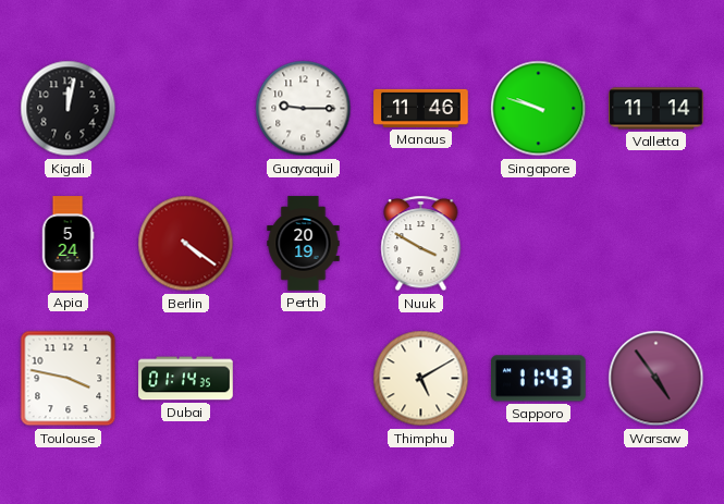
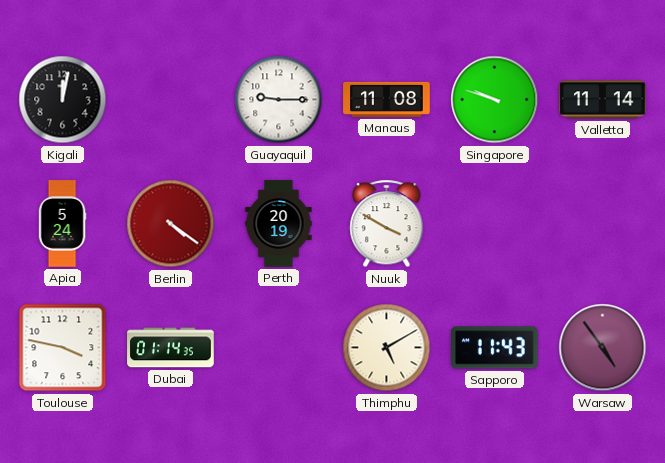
Manaus: 11:46 -> 11:08
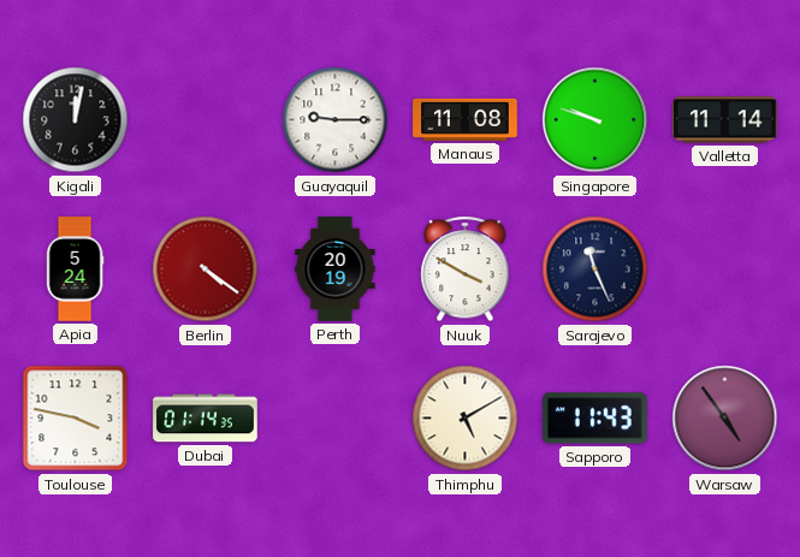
Sarajevo: none -> 11:26
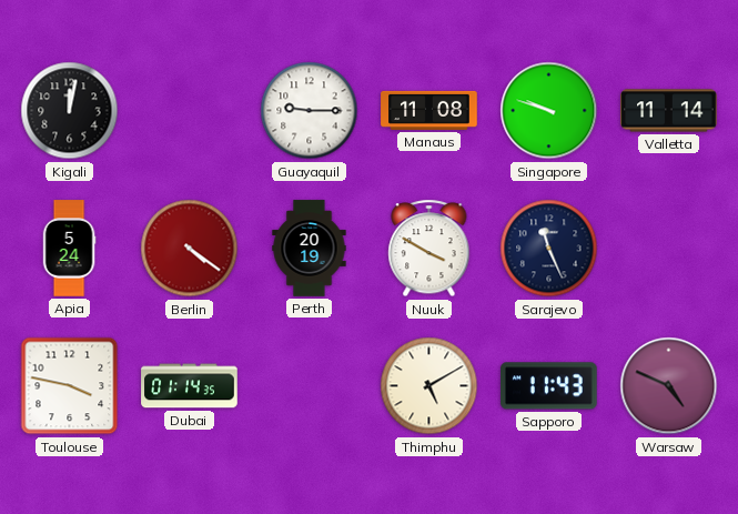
Warsaw: 4:54 -> 4:49
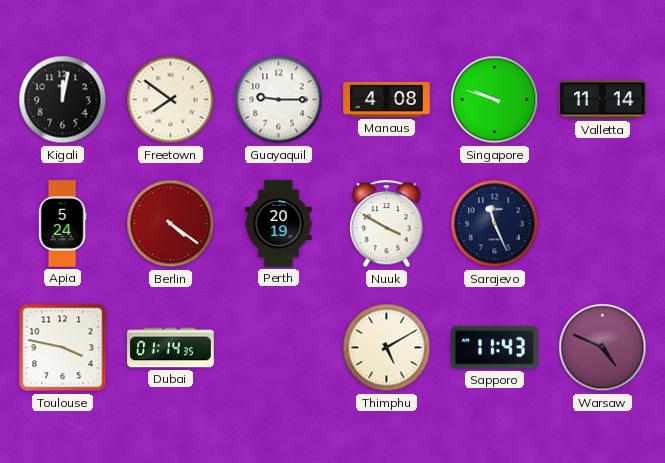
Freetown: none -> 7:51
Manaus: 11:08 -> 4:08
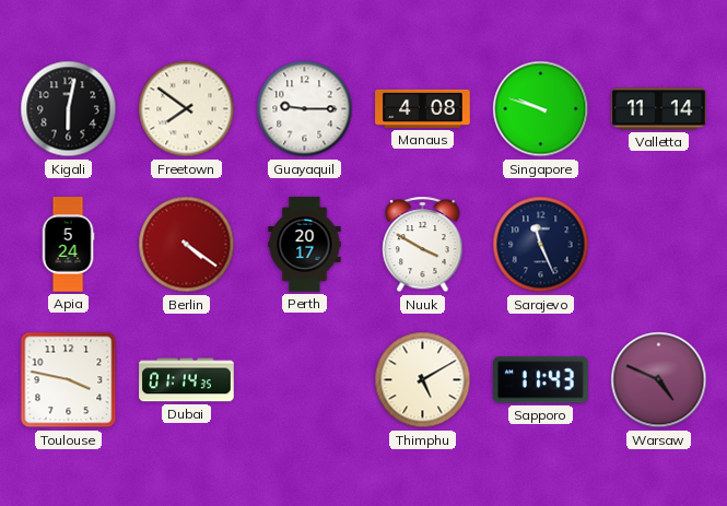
Kigali: 12:02 -> 6:02
Perth: 20:19 -> 20:17
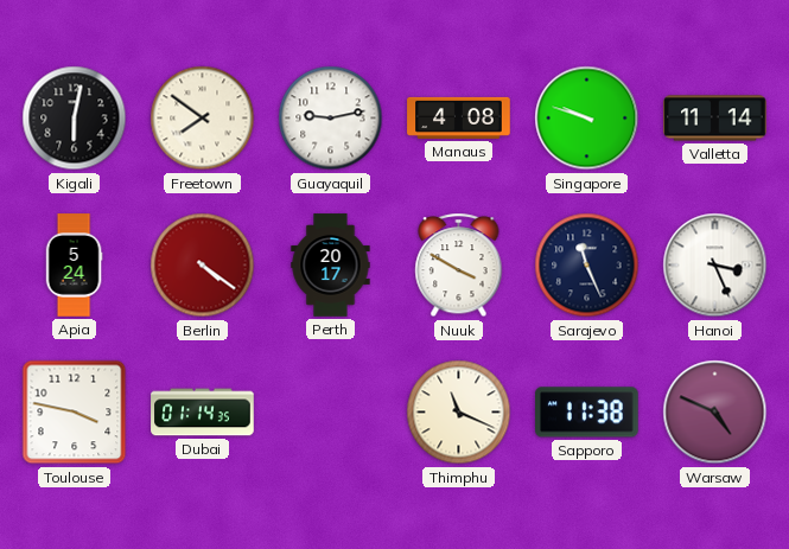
Guayaquil: 9:15 -> 9:13
Hanoi: none -> 3:26
Thimphu: 5:10 -> 11:19
Sapporo: 11:43 -> 11:38
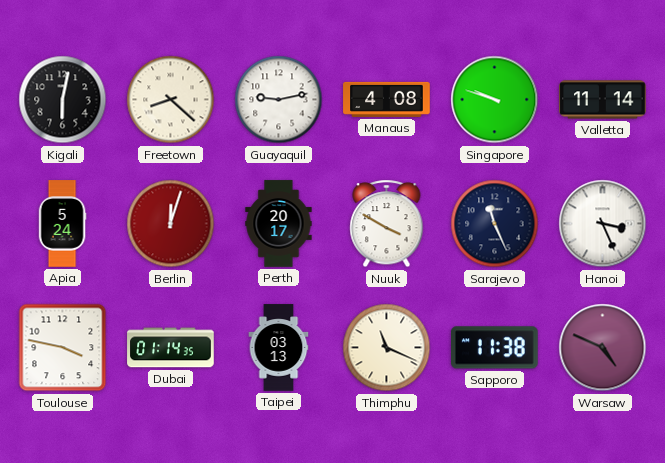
Freetown: 7:51 -> 8:22
Berlin: 4:21 -> 12:03
Taipei: none -> 03:13
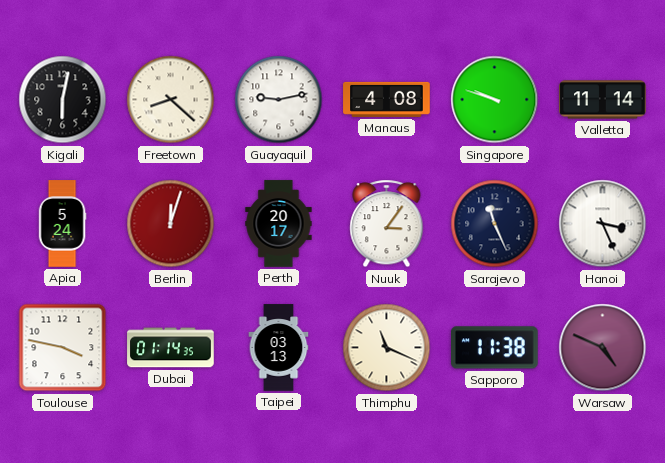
Nuuk: 3:50 -> 3:06
